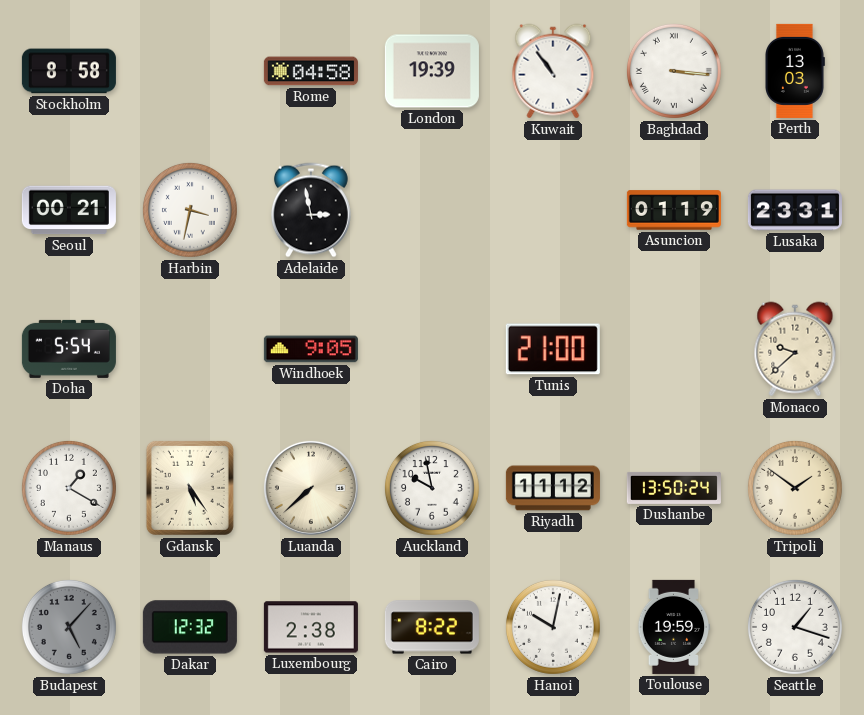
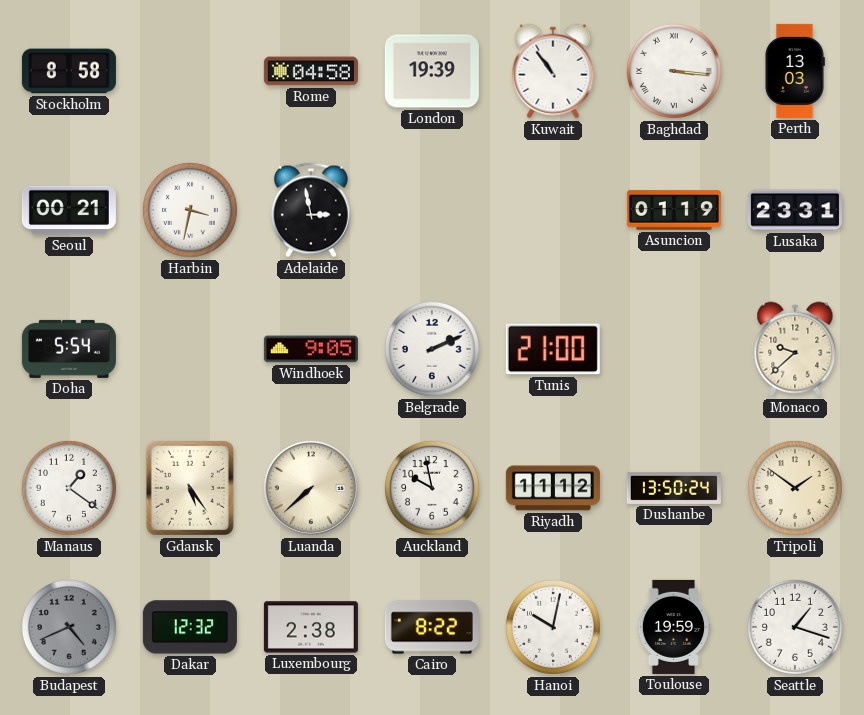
Belgrade: none -> 2:11
Manaus: 1:20 -> 1:21
Budapest: 5:07 -> 4:41
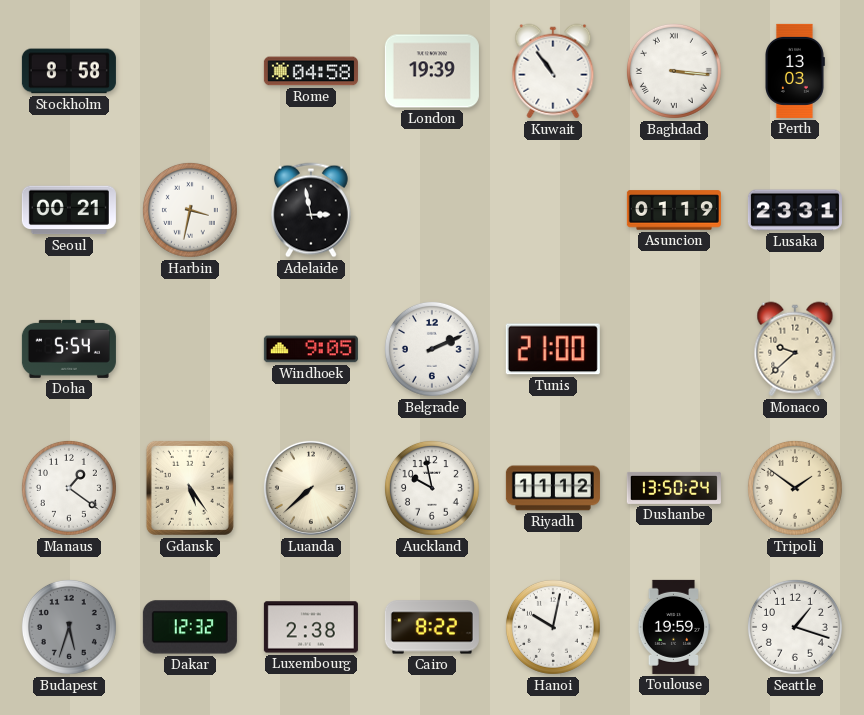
Budapest: 4:41 -> 5:33
